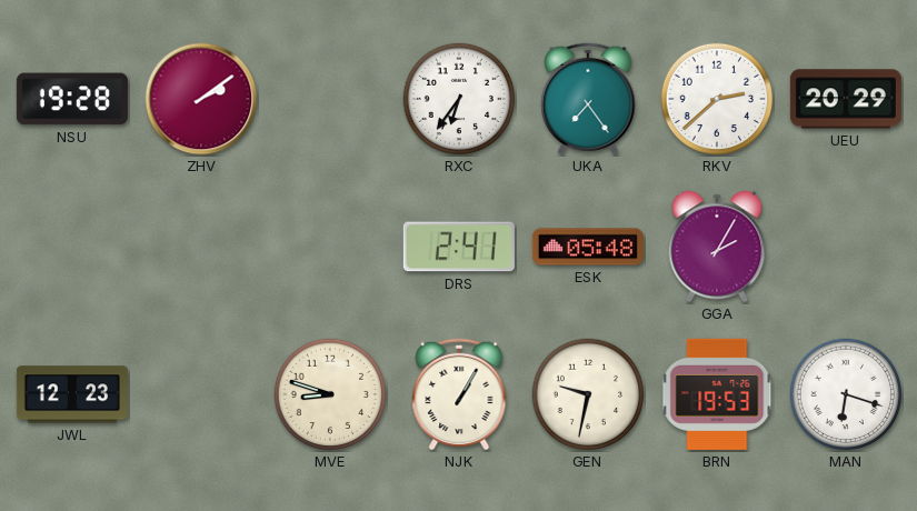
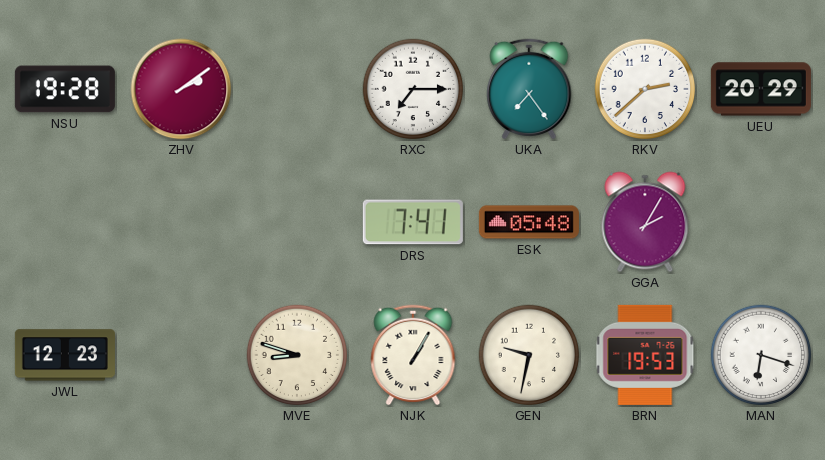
RXC: 6:36 -> 7:15
DRS: 2:41 -> 7:41
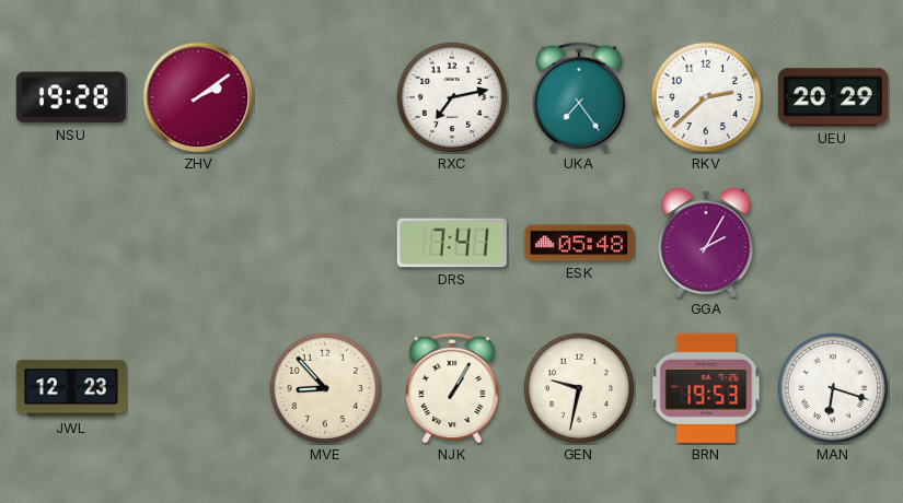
RXC: 7:15 -> 7:13
MVE: 8:48 -> 8:53
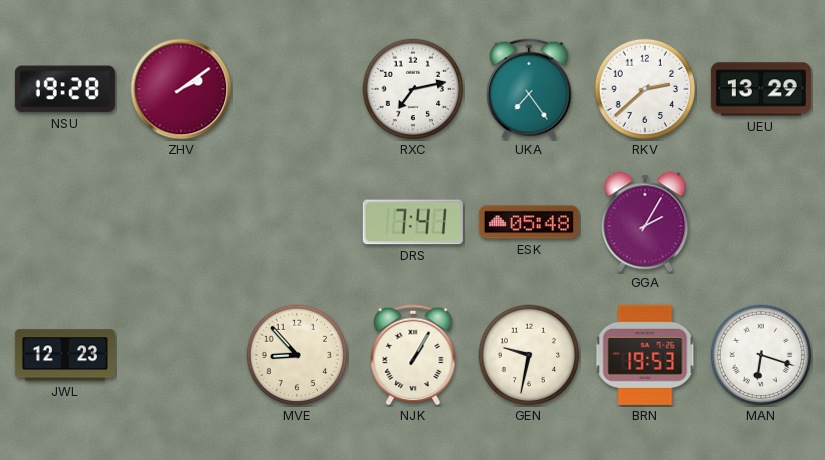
UEU: 20:29 -> 13:29
